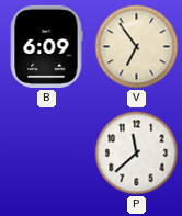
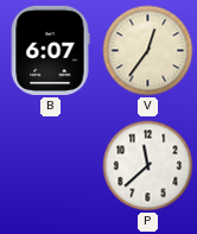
B: 6:09 -> 6:07
V: 6:54 -> 12:36
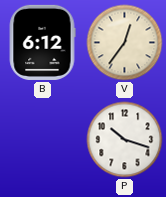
B: 6:07 -> 6:12
P: 11:38 -> 10:18
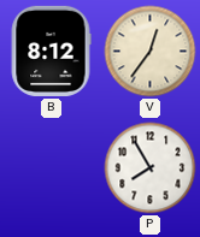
B: 6:12 -> 8:12
P: 10:18 -> 7:55
